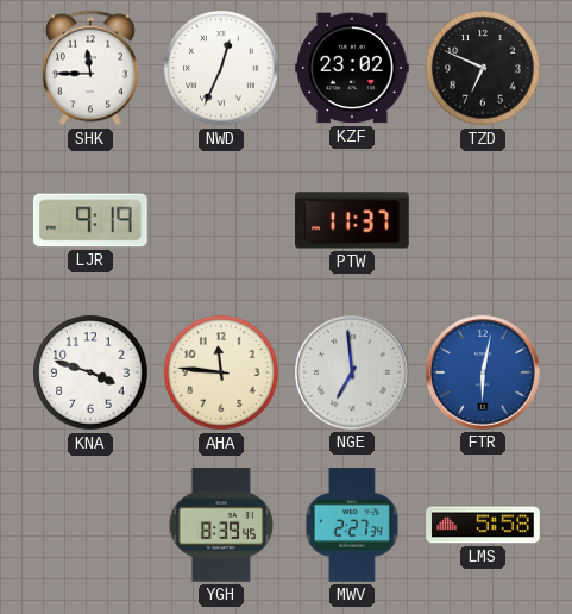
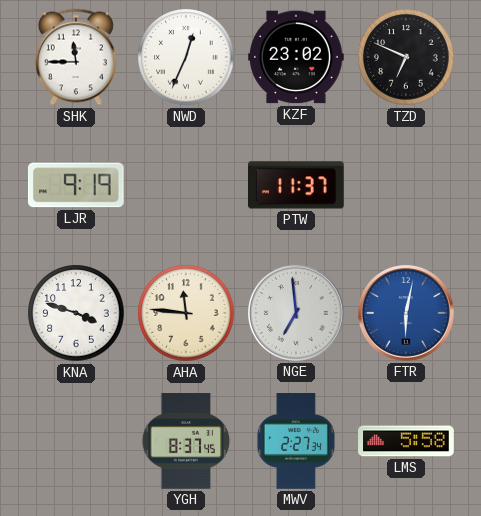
YGH: 8:39 -> 8:37
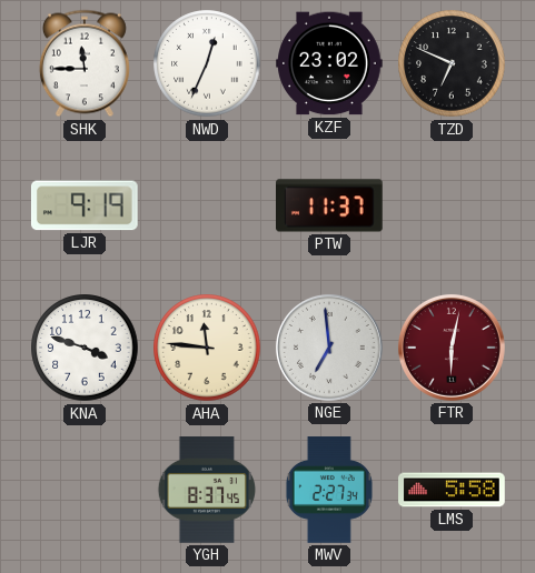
FTR dial: blue -> burgundy
